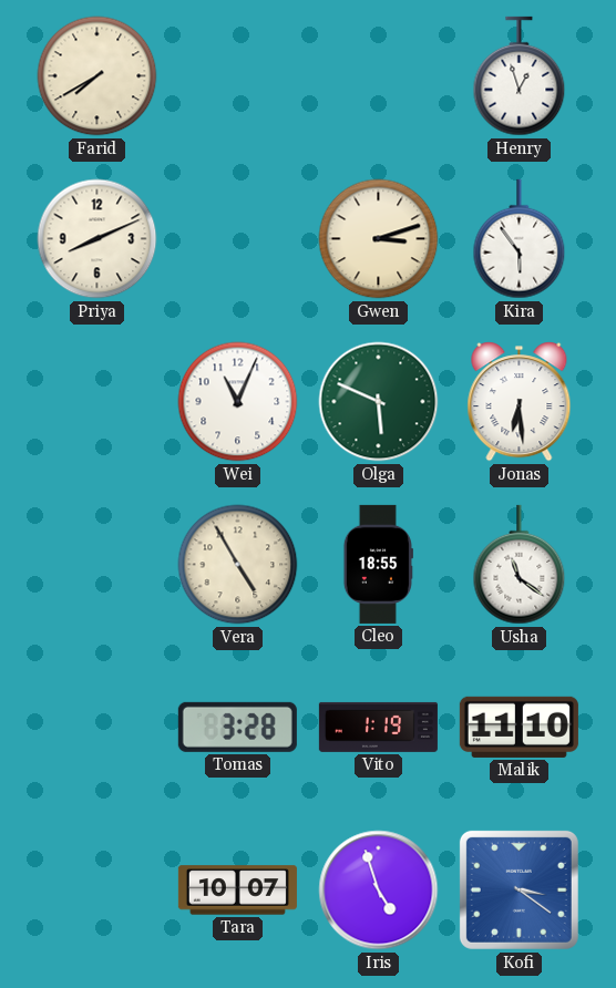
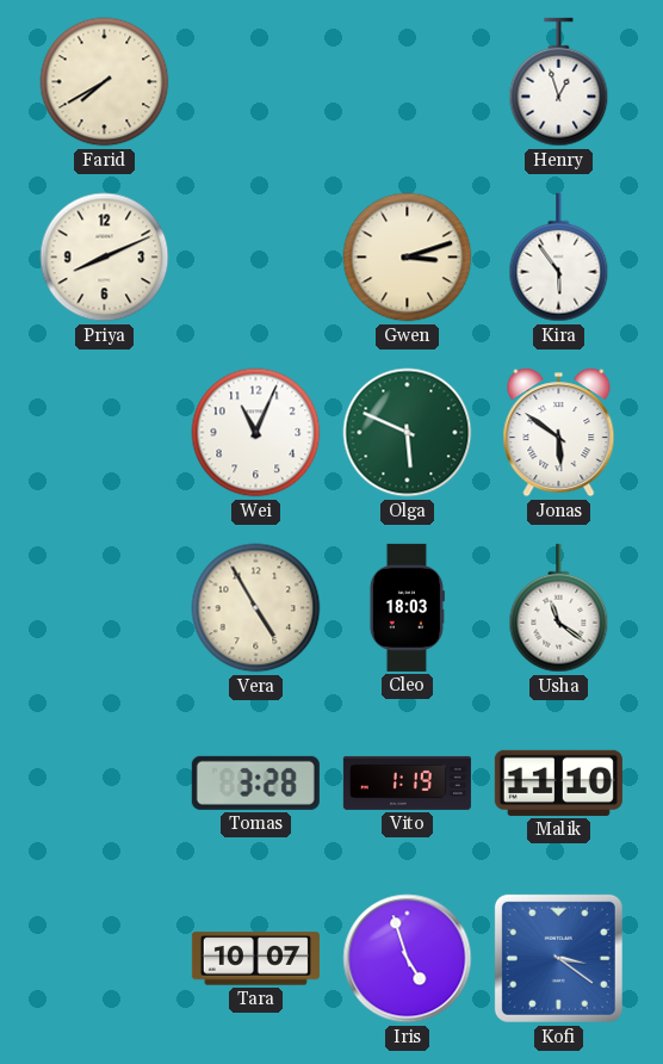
Jonas: 6:29 -> 5:51
Cleo: 18:55 -> 18:03
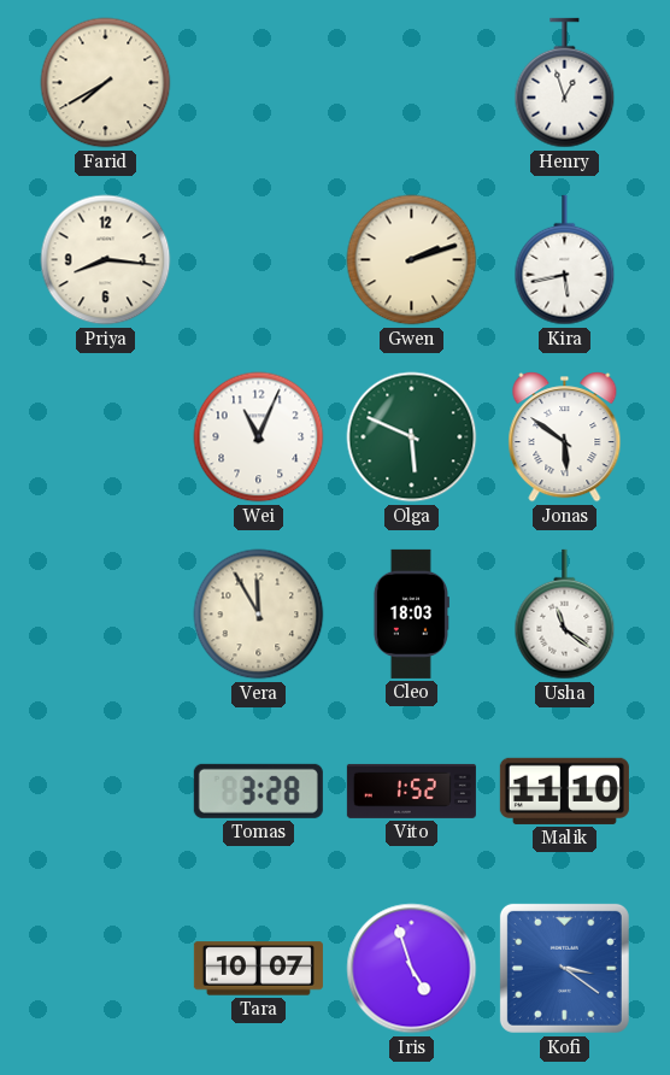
Priya: 8:11 -> 8:16
Gwen: 3:12 -> 2:12
Kira: 5:54 -> 5:43
Vera: 4:55 -> 11:55
Vito: 1:19 -> 1:52
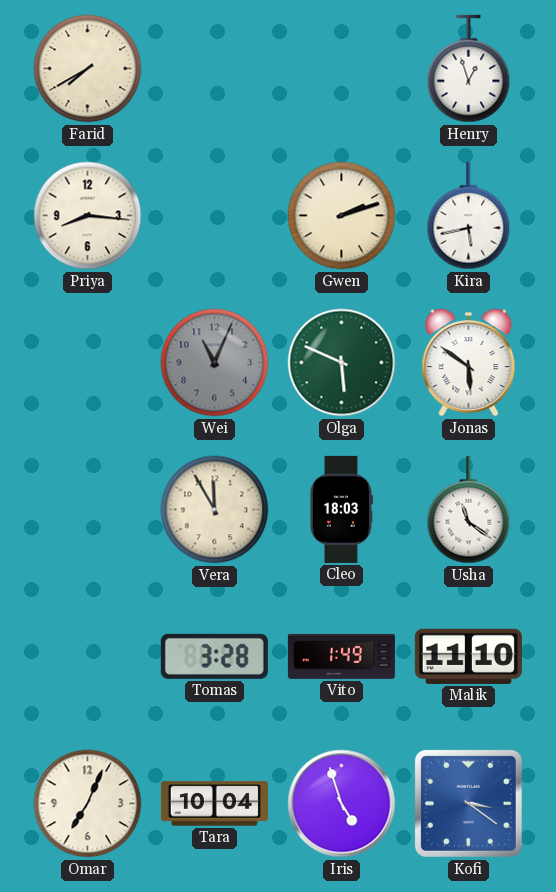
Wei dial: white -> grey
Vito: 1:52 -> 1:49
Omar: none -> 7:04
Tara: 10:07 -> 10:04
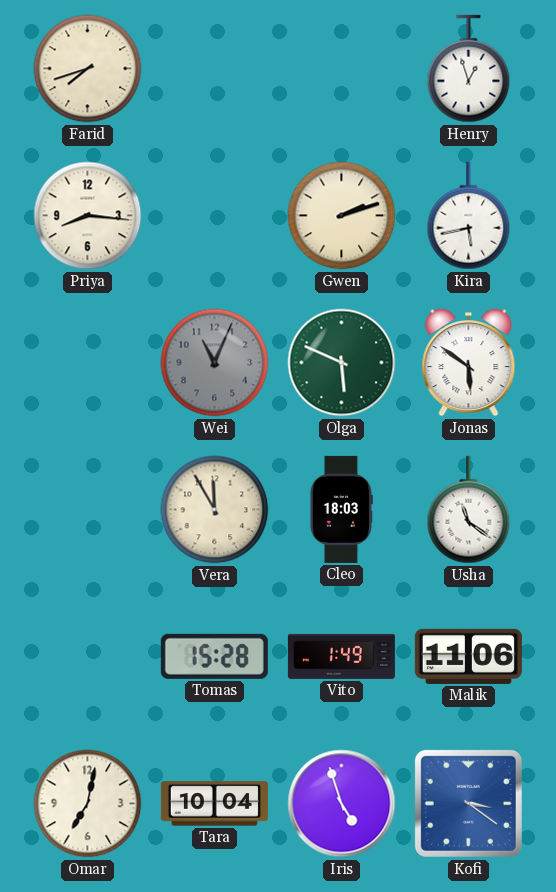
Farid: 7:40 -> 7:42
Tomas: 3:28 -> 15:28
Malik: 11:10 -> 11:06
Omar: 7:04 -> 7:02
